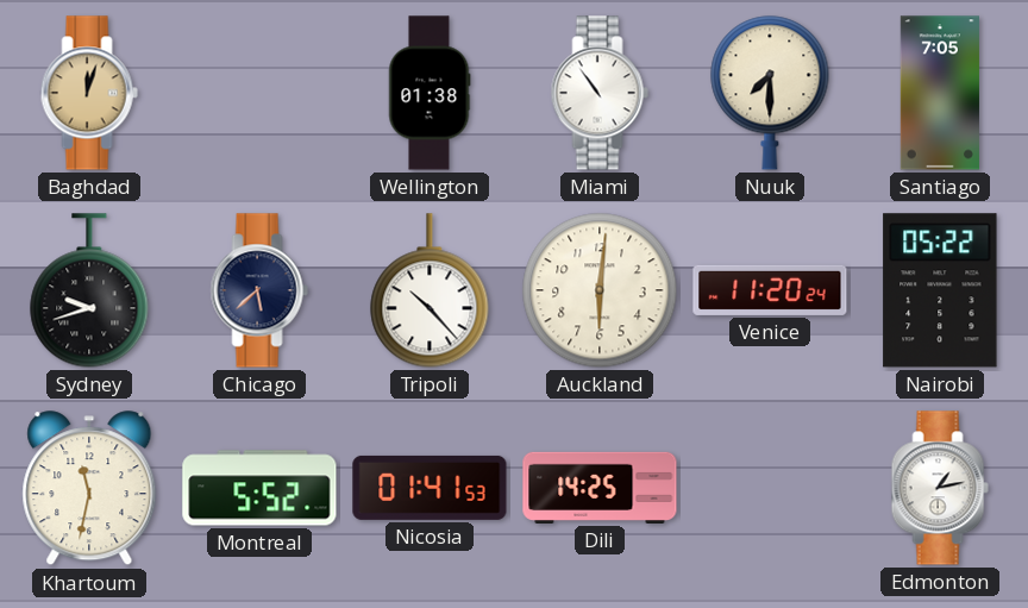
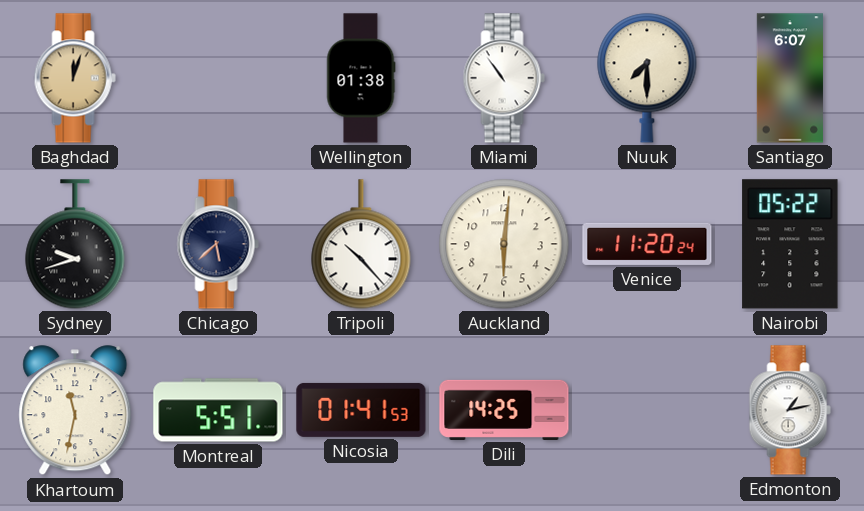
Santiago: 7:05 -> 6:07
Montreal: 5:52 -> 5:51
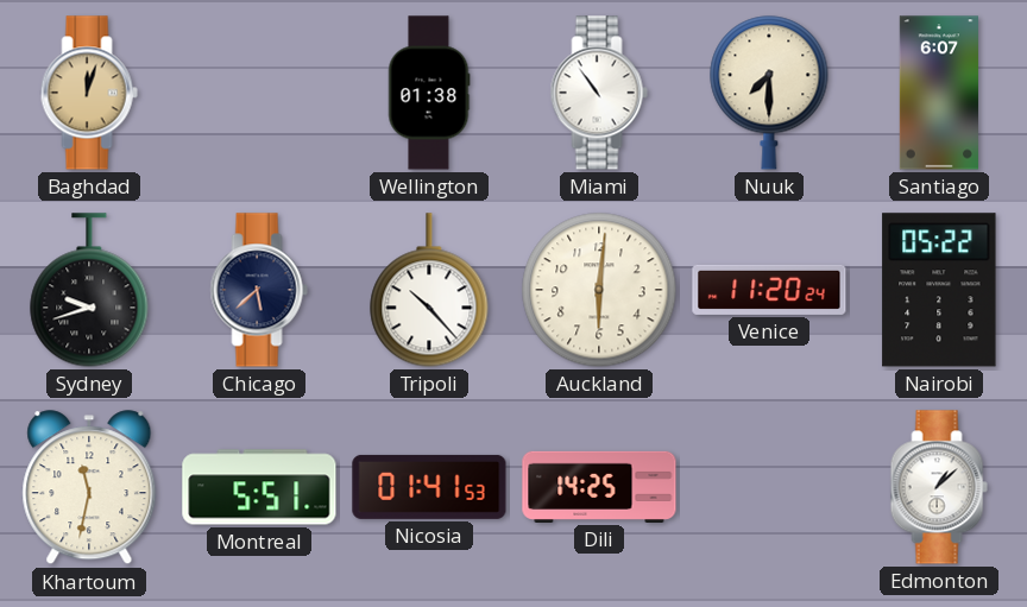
Edmonton: 1:13 -> 1:08
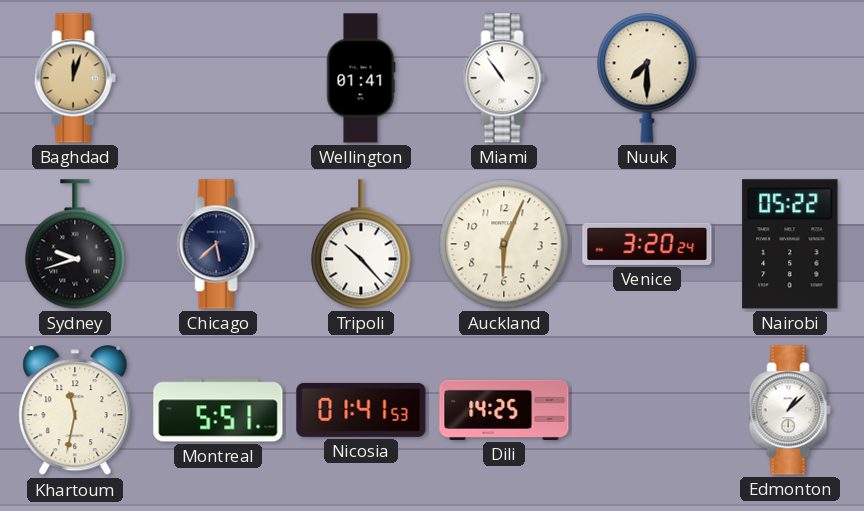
Wellington: 01:38 -> 01:41
Santiago: 6:07 -> none
Auckland: 6:01 -> 6:04
Venice: 11:20 -> 3:20
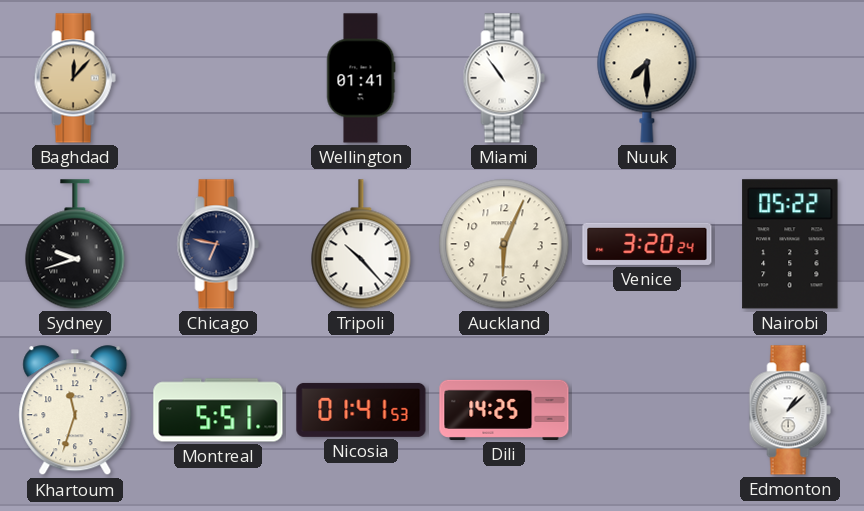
Baghdad: 12:03 -> 12:07
Chicago: 5:38 -> 6:47
Khartoum: 11:32 -> 11:33
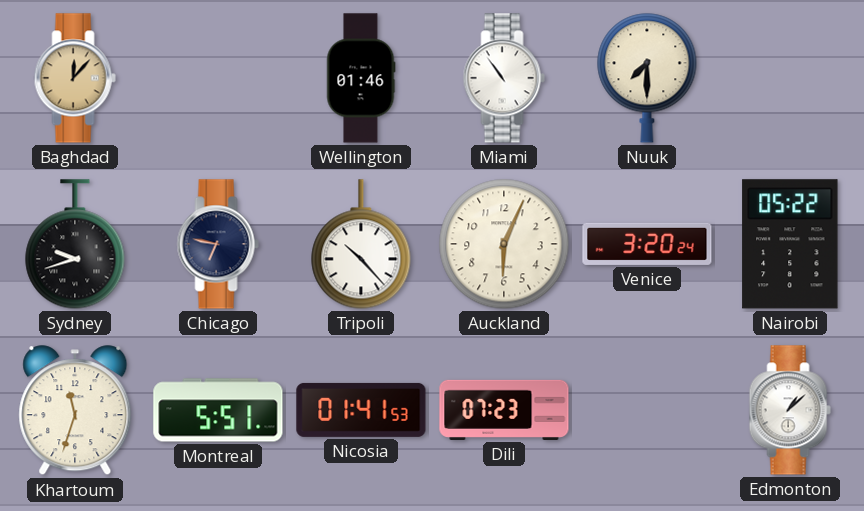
Wellington: 01:41 -> 01:46
Dili: 14:25 -> 07:23
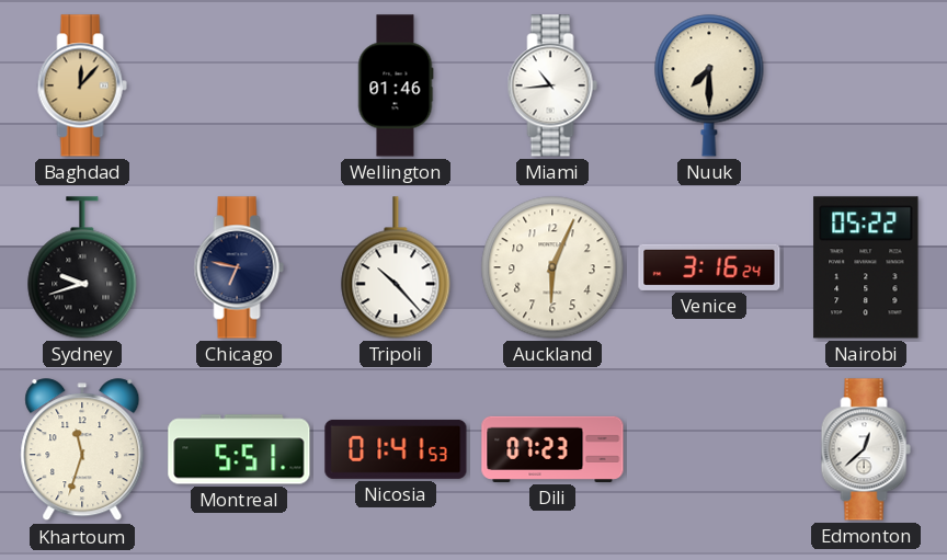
Miami: 10:54 -> 10:44
Venice: 3:20 -> 3:16
Edmonton: 1:08 -> 12:38
